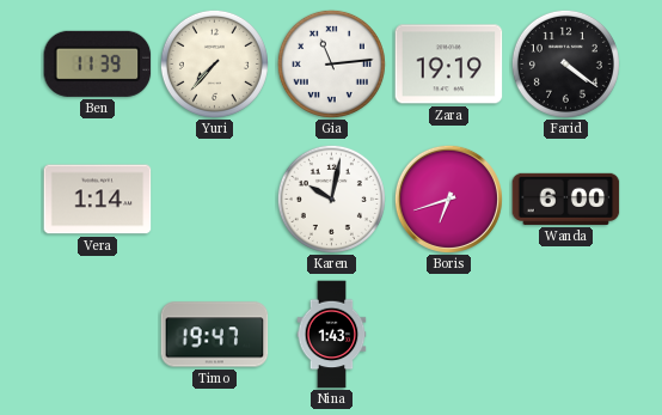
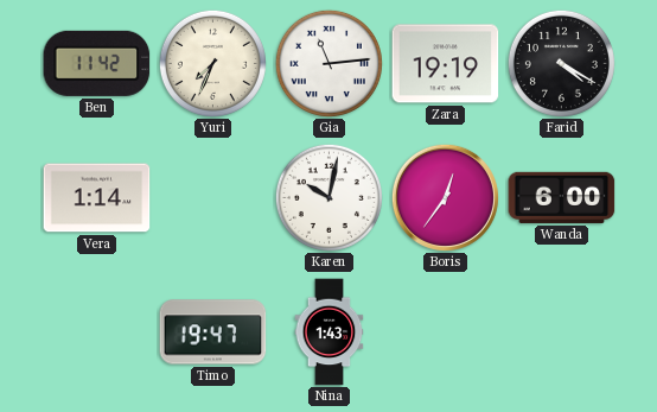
Ben: 11:39 -> 11:42
Yuri: 7:37 -> 7:34
Farid: 4:21 -> 4:20
Boris: 6:42 -> 12:36
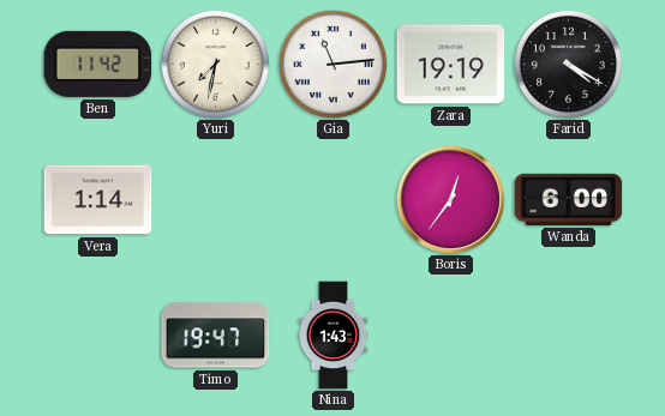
Yuri: 7:34 -> 7:32
Karen: 10:02 -> none
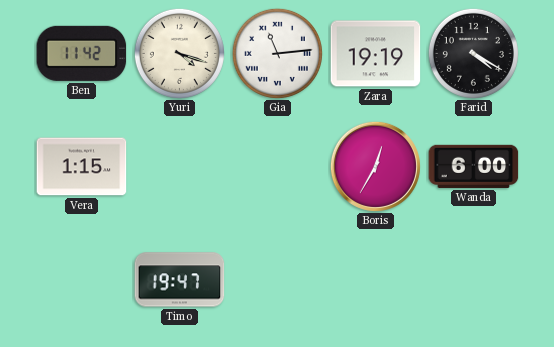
Yuri: 7:32 -> 4:18
Vera: 1:14 -> 1:15
Boris: 12:36 -> 12:35
Nina: 1:43 -> none
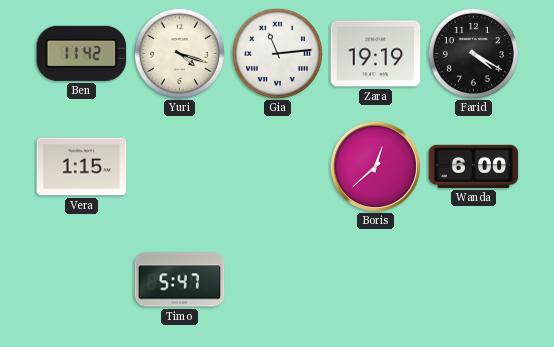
Boris: 12:35 -> 12:38
Timo: 19:47 -> 5:47
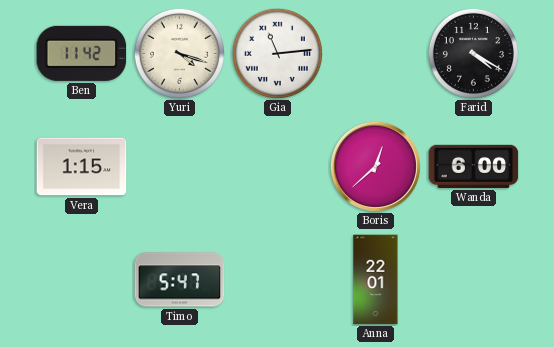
Zara: 19:19 -> none
Anna: none -> 22:01
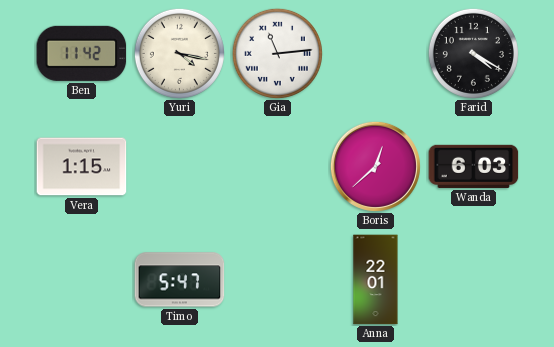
Yuri: 4:18 -> 4:17
Wanda: 6:00 -> 6:03
